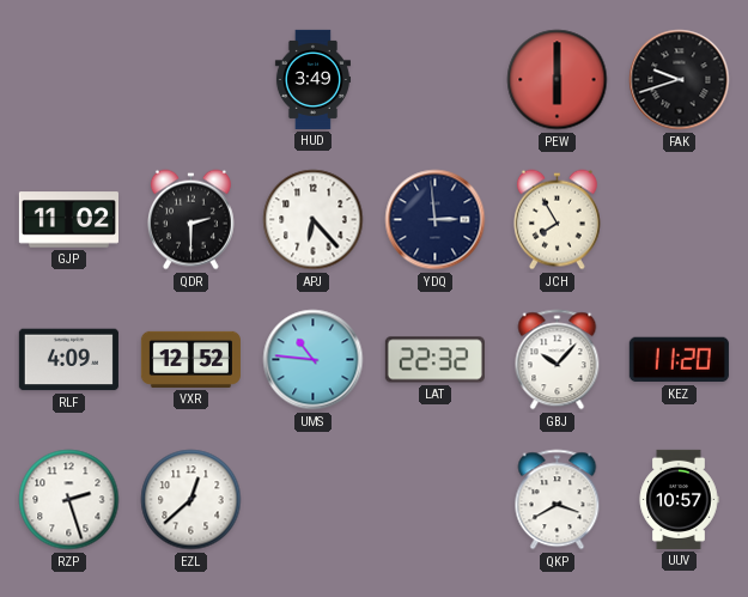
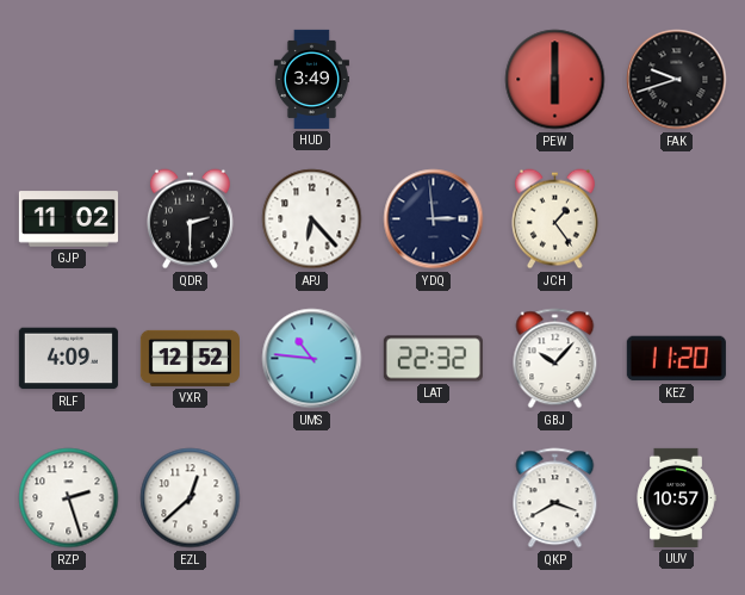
JCH: 7:55 -> 1:24
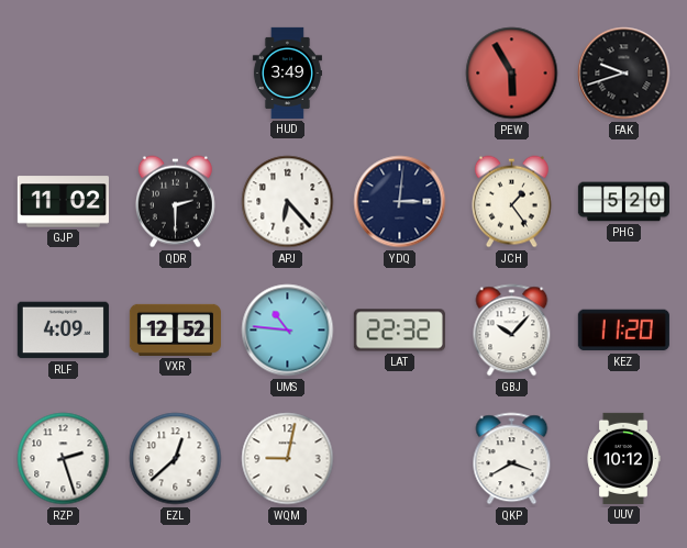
PEW: 6:00 -> 5:55
YDQ: 2:59 -> 3:01
PHG: none -> 5:20
WQM: none -> 9:02
UUV: 10:57 -> 10:12
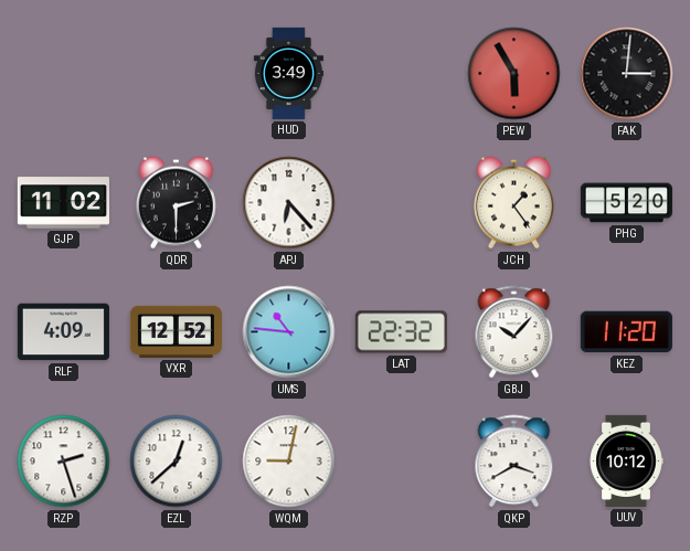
FAK: 9:42 -> 3:01
YDQ: 3:01 -> none
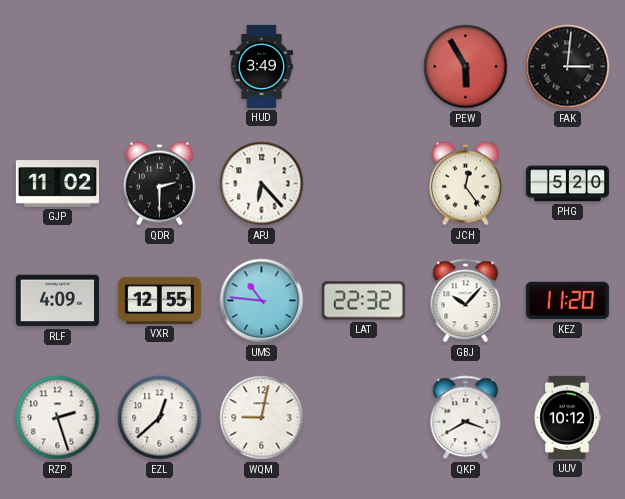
JCH: 1:24 -> 12:24
VXR: 12:52 -> 12:55
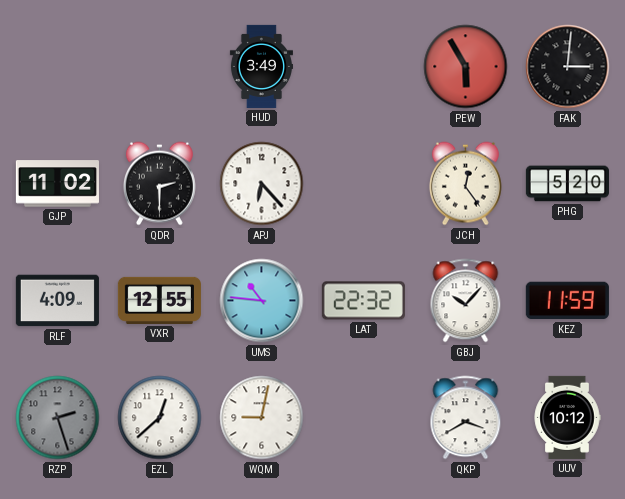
KEZ: 11:20 -> 11:59
RZP dial: white -> grey
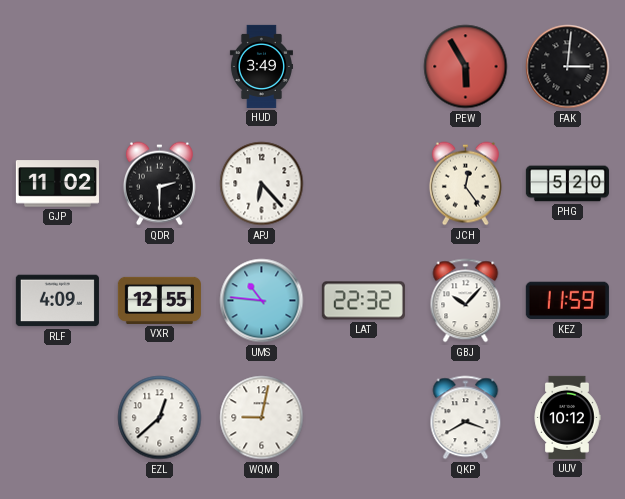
RZP: 2:27 -> none
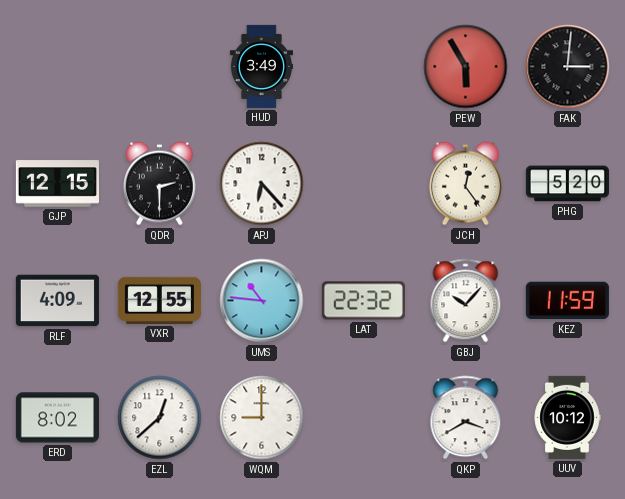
GJP: 11:02 -> 12:15
ERD: none -> 8:02
WQM: 9:02 -> 9:00
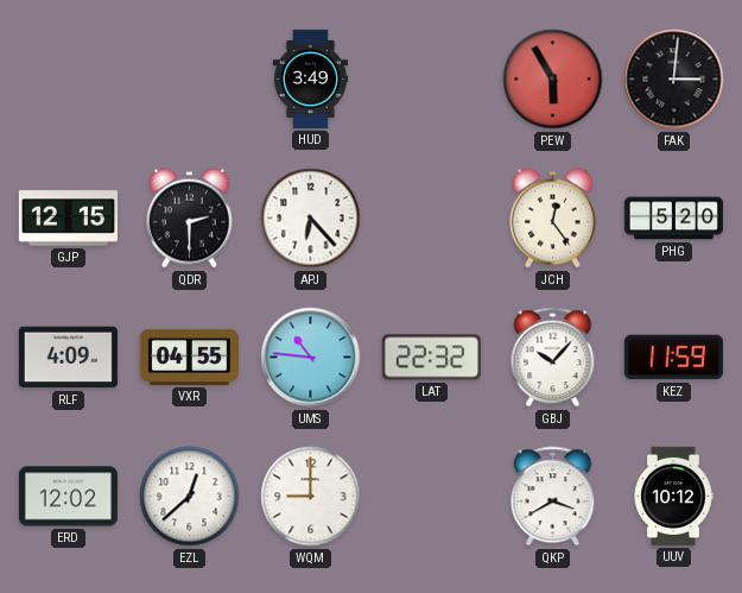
VXR: 12:55 -> 04:55
ERD: 8:02 -> 12:02
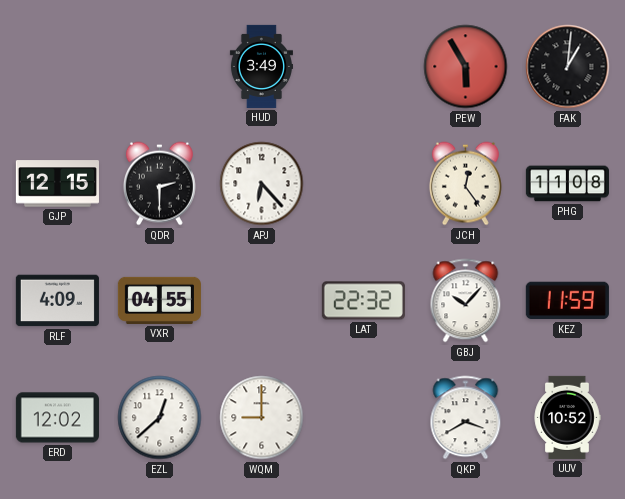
FAK: 3:01 -> 1:01
PHG: 5:20 -> 11:08
UMS: 10:46 -> none
UUV: 10:12 -> 10:52
